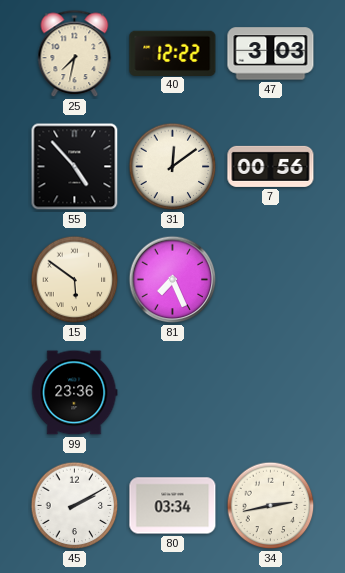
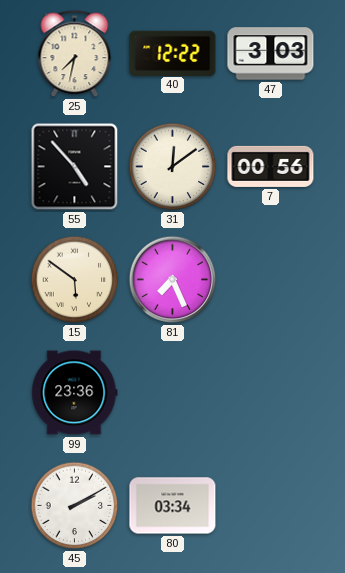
34: 2:43 -> none
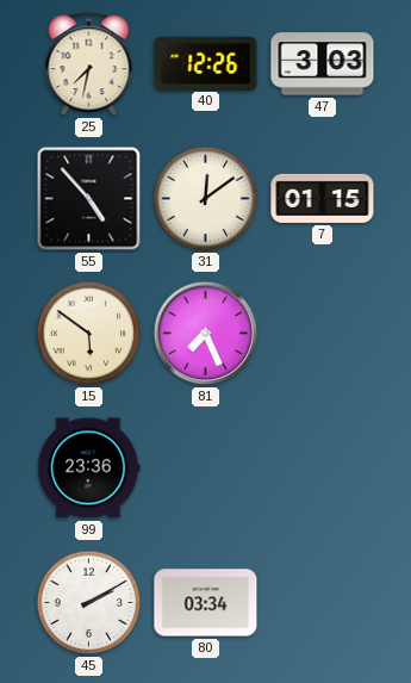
40: 12:22 -> 12:26
7: 00:56 -> 01:15
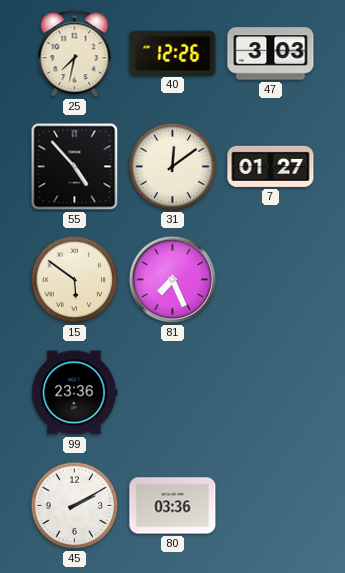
7: 01:15 -> 01:27
80: 03:34 -> 03:36
